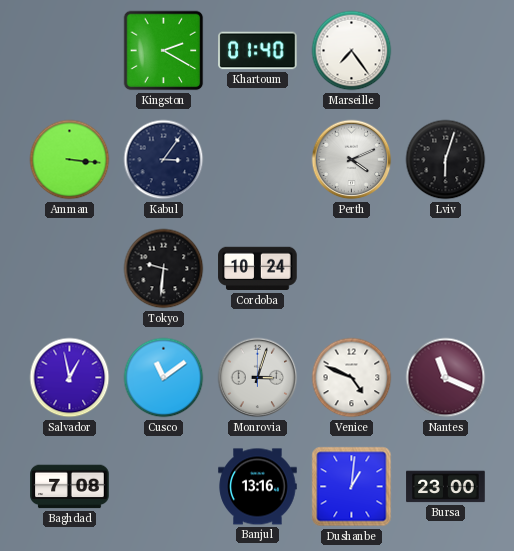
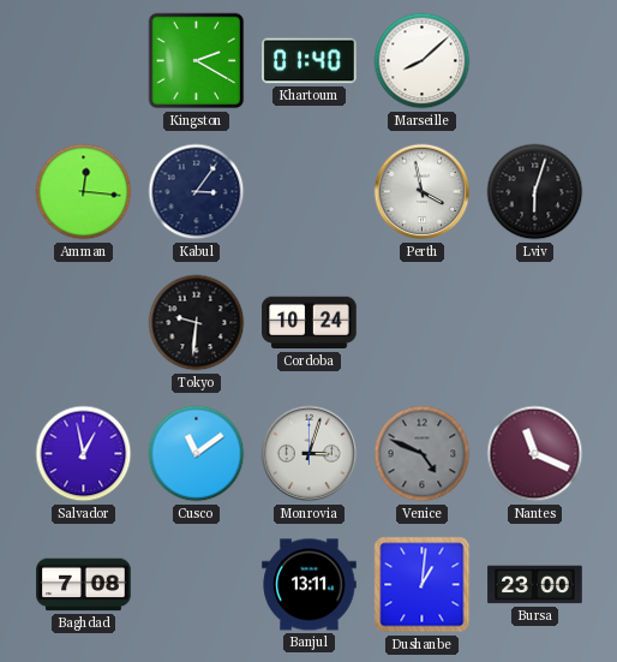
Marseille: 7:24 -> 8:08
Amman: 3:16 -> 12:16
Perth: 4:11 -> 3:58
Venice dial: white -> grey
Banjul: 13:16 -> 13:11
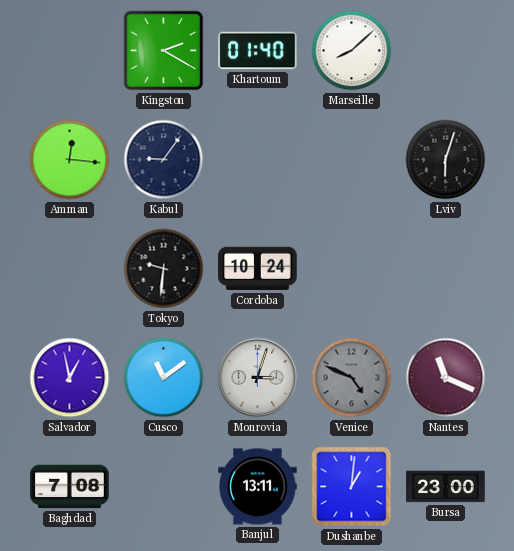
Kabul: 3:06 -> 9:06
Perth: 3:58 -> none
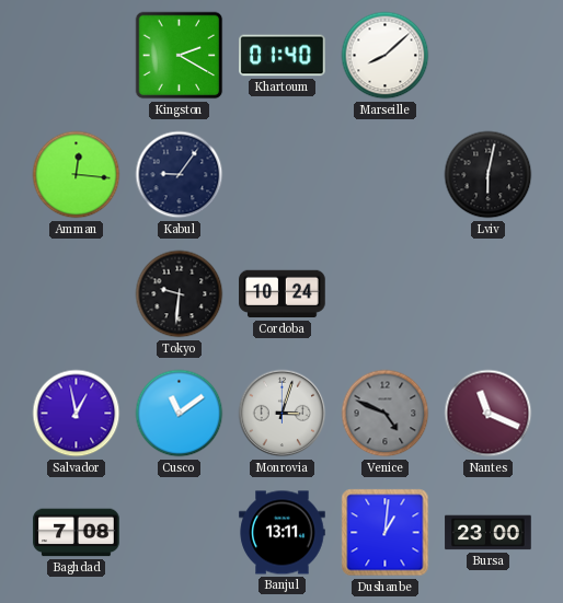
Lviv: 6:03 -> 6:02
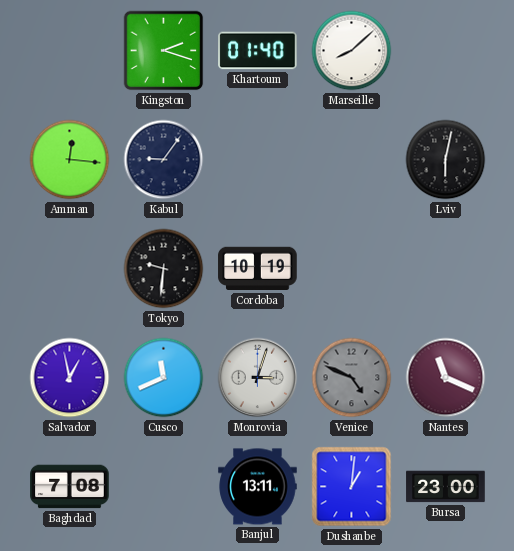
Kingston: 2:20 -> 2:18
Cordoba: 10:24 -> 10:19
Cusco: 11:09 -> 11:41
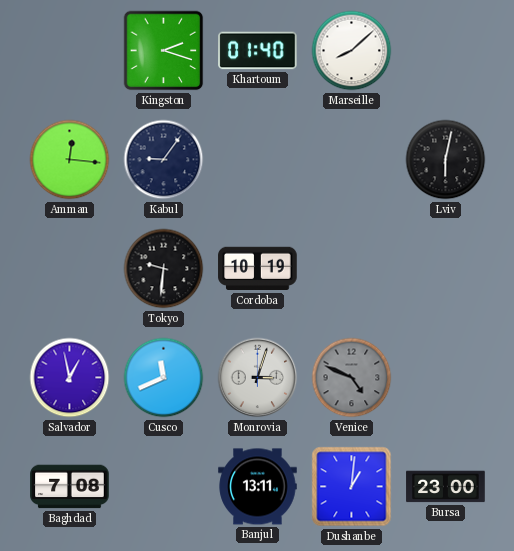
Nantes: 11:19 -> none
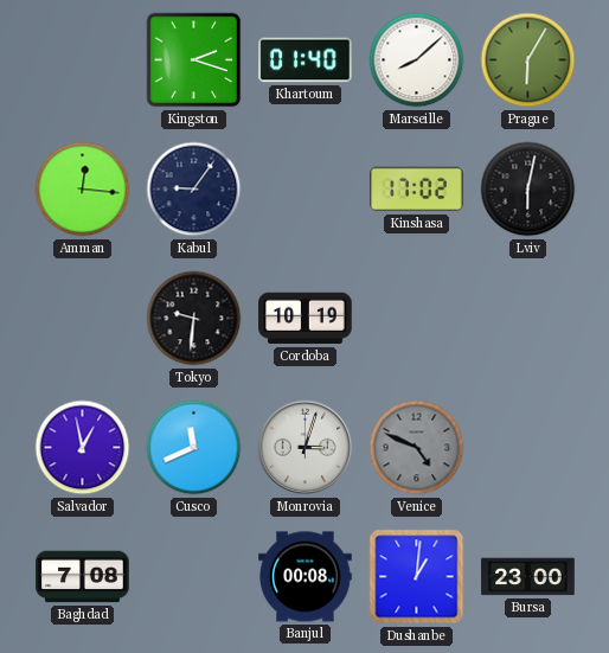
Prague: none -> 6:05
Kinshasa: none -> 17:02
Banjul: 13:11 -> 00:08
